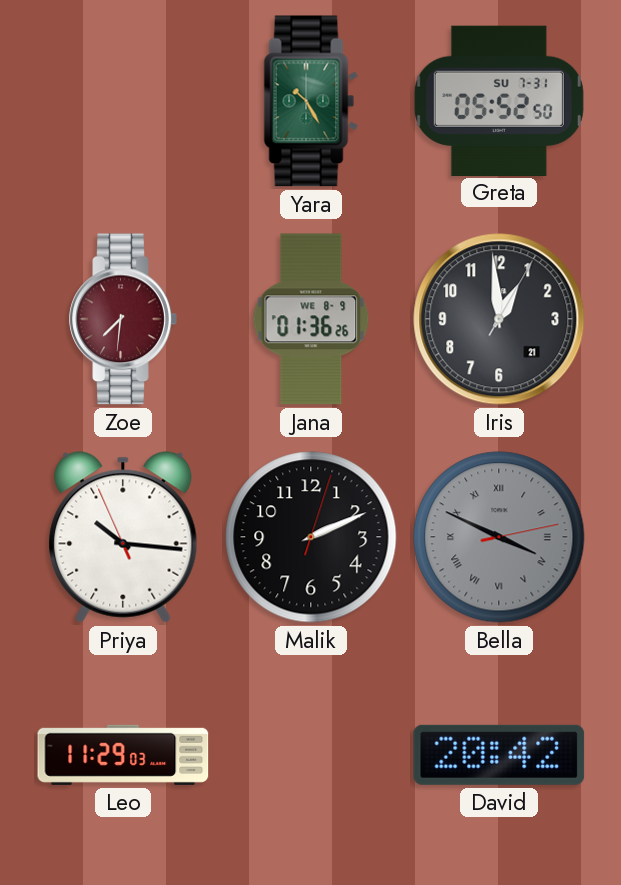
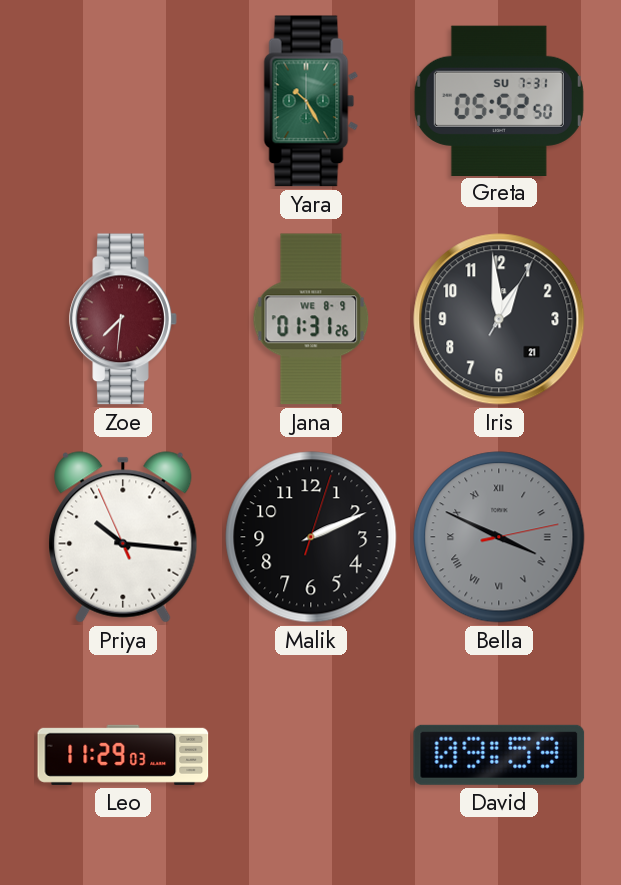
Jana: 01:36 -> 01:31
David: 20:42 -> 09:59
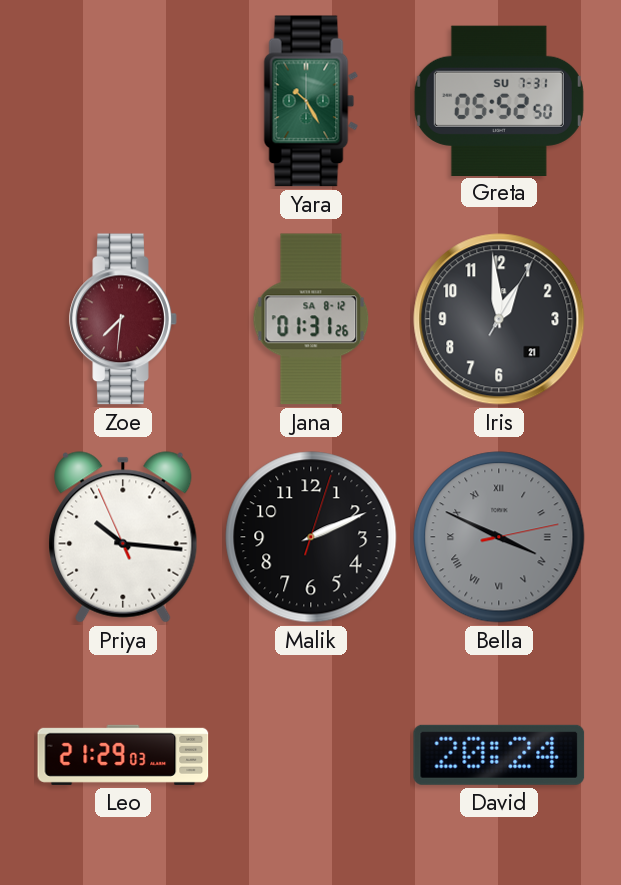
Jana date: WE 8-9 -> SA 8-12
Leo: 11:29 -> 21:29
David: 09:59 -> 20:24
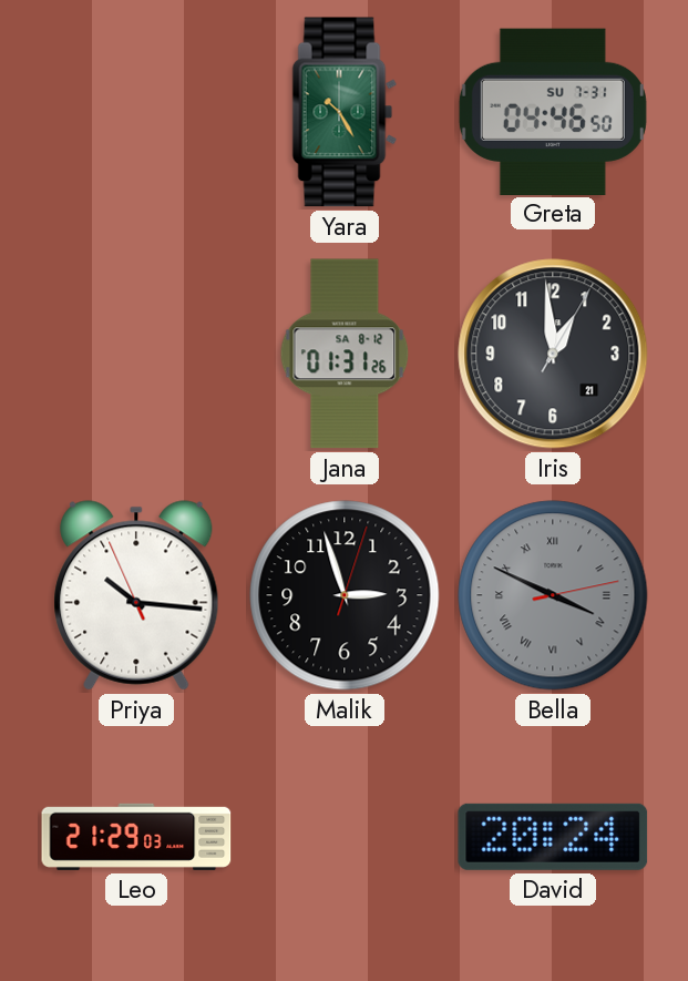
Greta: 05:52 -> 04:46
Zoe: 7:31 -> none
Malik: 2:11 -> 2:57
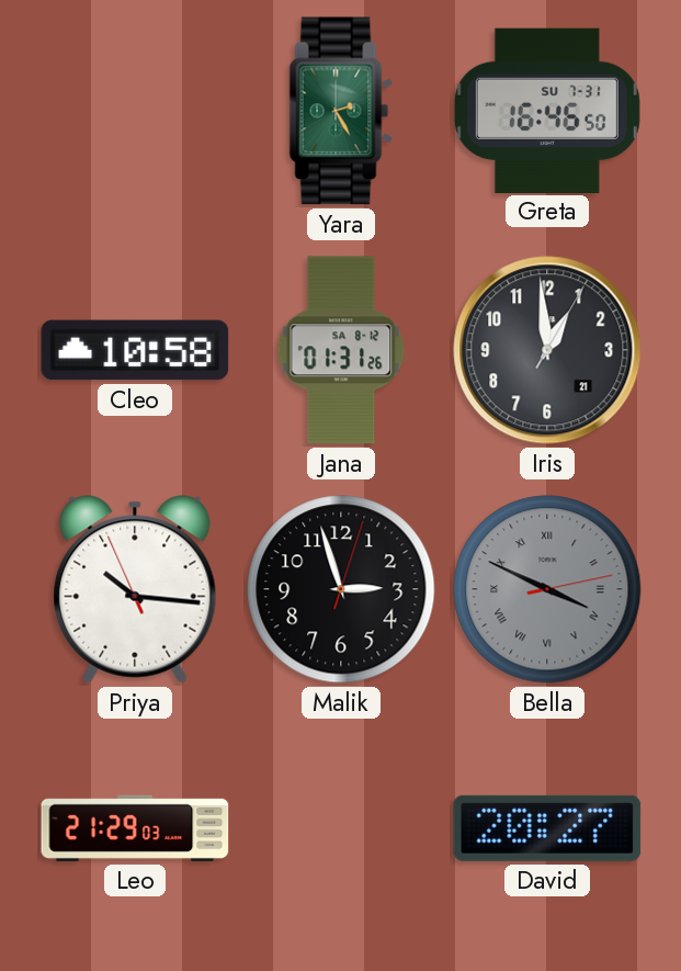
Yara: 10:25 -> 2:25
Greta: 04:46 -> 16:46
Cleo: none -> 10:58
David: 20:24 -> 20:27
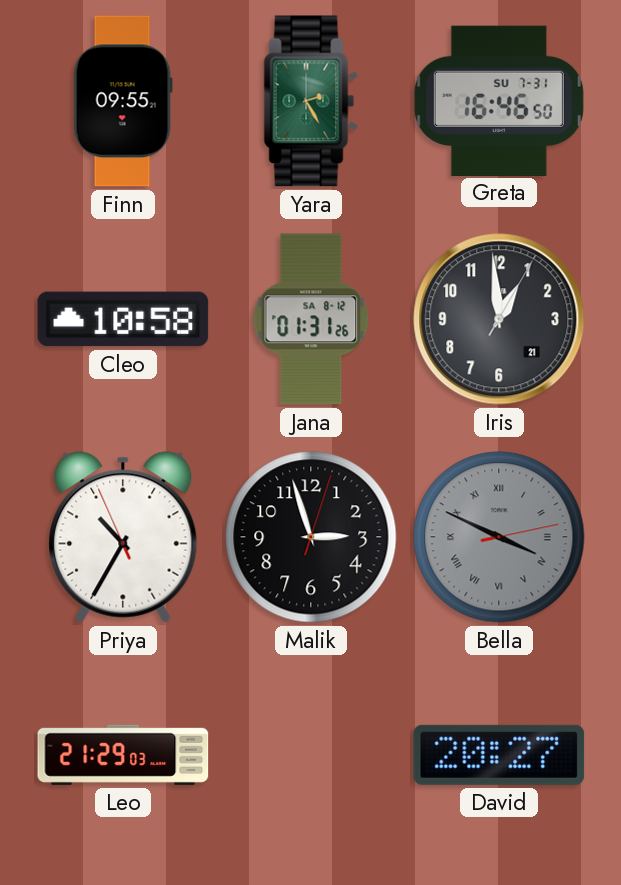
Finn: none -> 09:55
Priya: 10:15 -> 10:34
